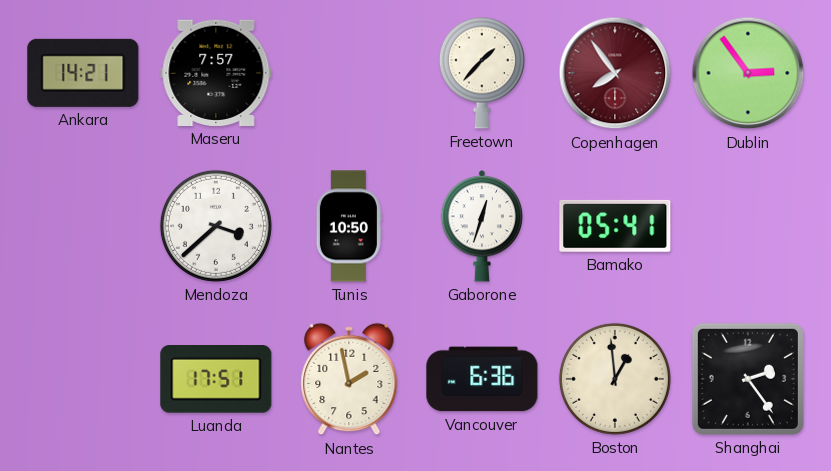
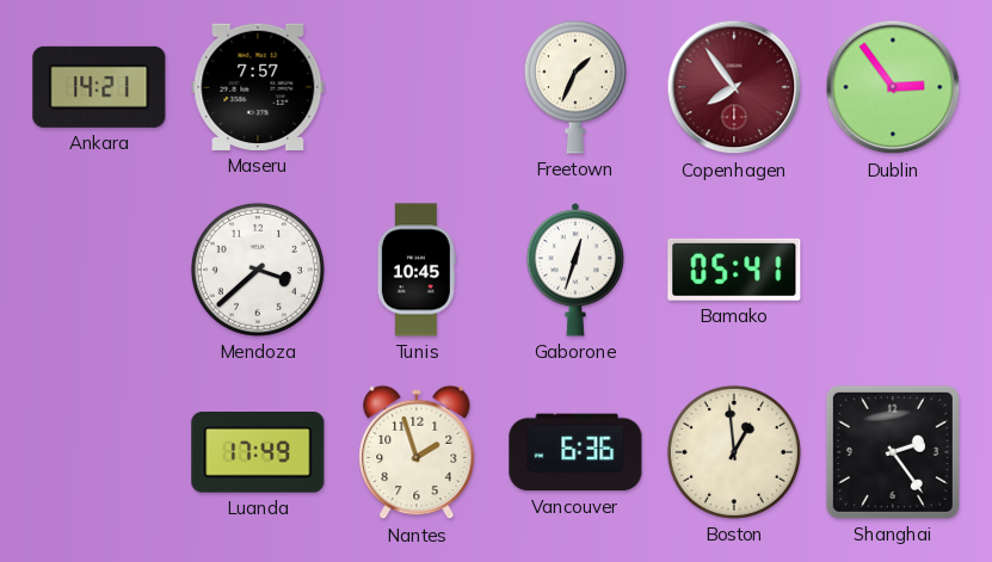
Freetown: 1:37 -> 1:34
Tunis: 10:50 -> 10:45
Luanda: 17:51 -> 17:49
Nantes: 1:58 -> 1:57
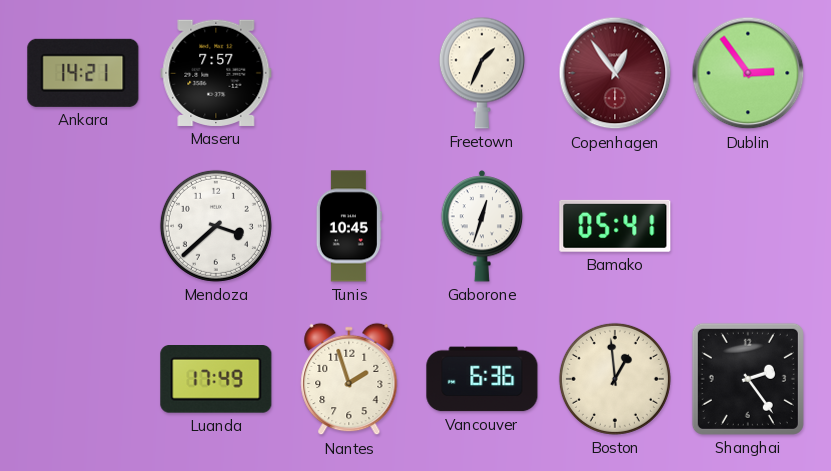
Copenhagen: 7:54 -> 12:54
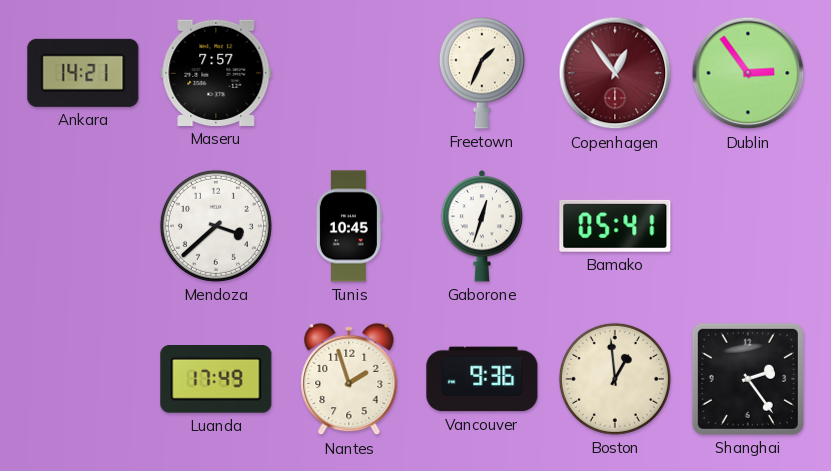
Vancouver: 6:36 -> 9:36
